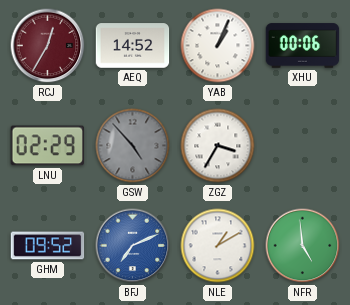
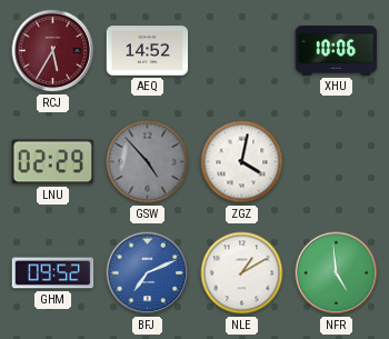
RCJ: 12:35 -> 5:35
YAB: 1:04 -> none
XHU: 00:06 -> 10:06
ZGZ: 3:35 -> 4:02
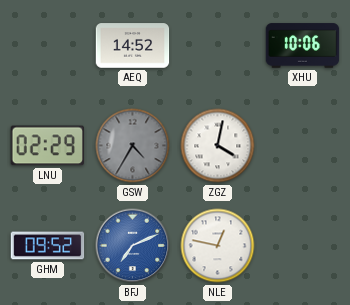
RCJ: 5:35 -> none
GSW: 4:53 -> 4:35
NLE: 1:10 -> 12:47
NFR: 4:59 -> none
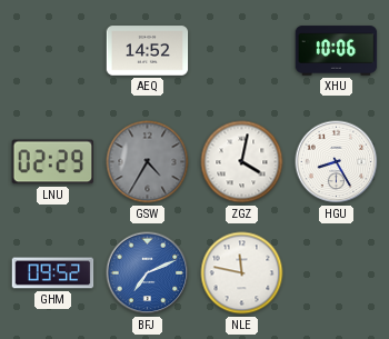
HGU: none -> 8:25
NLE: 12:47 -> 11:47
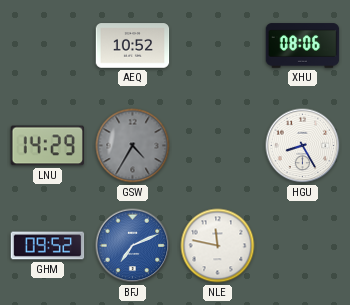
AEQ: 14:52 -> 10:52
XHU: 10:06 -> 08:06
LNU: 02:29 -> 14:29
ZGZ: 4:02 -> none
